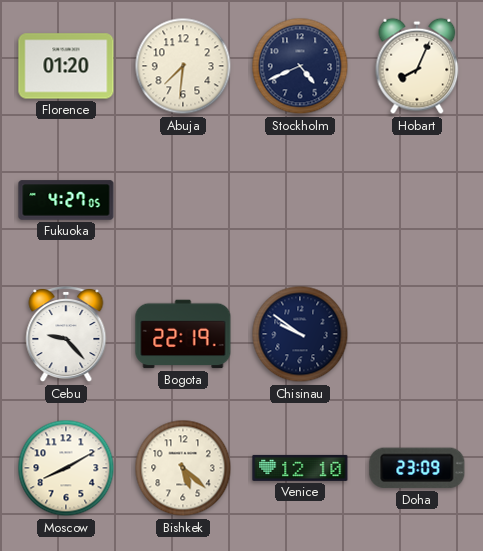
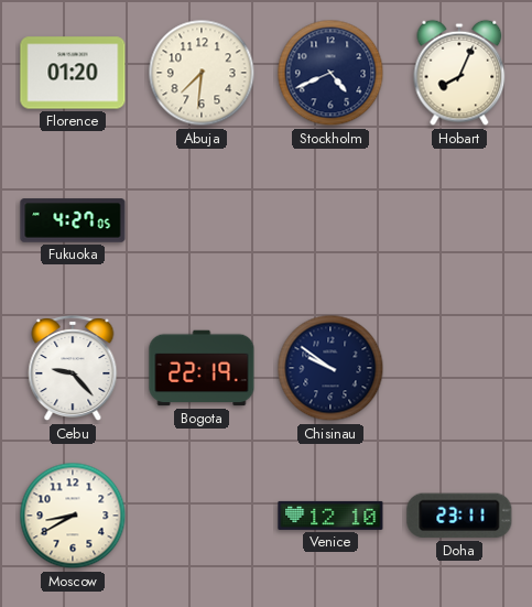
Moscow: 8:10 -> 8:40
Bishkek: 5:22 -> none
Doha: 23:09 -> 23:11
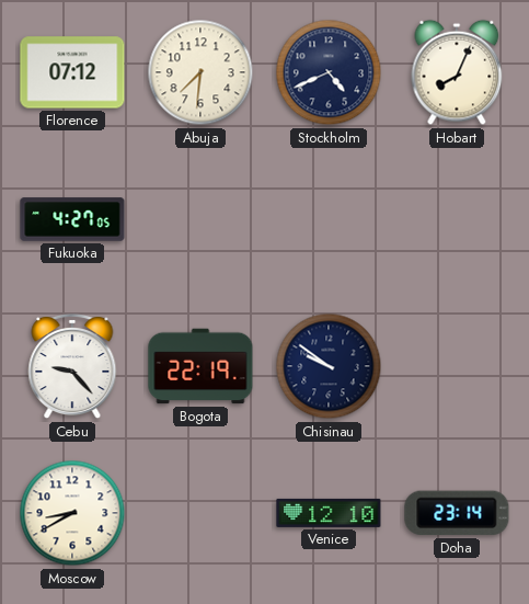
Florence: 01:20 -> 07:12
Doha: 23:11 -> 23:14
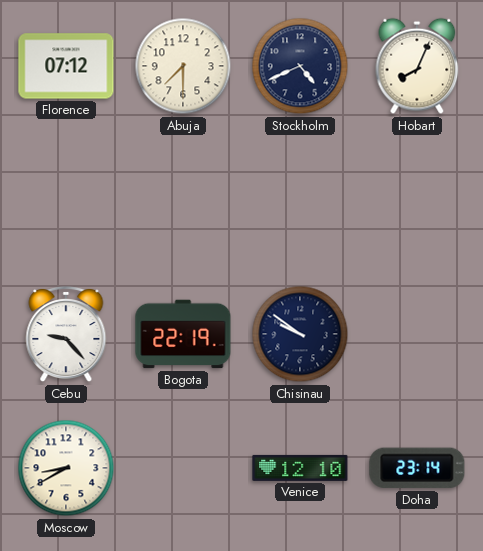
Abuja: 7:31 -> 7:30
Fukuoka: 4:27 -> none
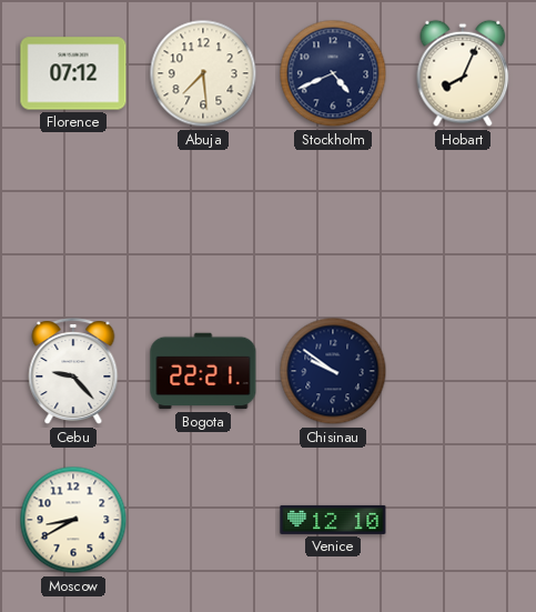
Abuja: 7:30 -> 7:29
Bogota: 22:19 -> 22:21
Doha: 23:14 -> none
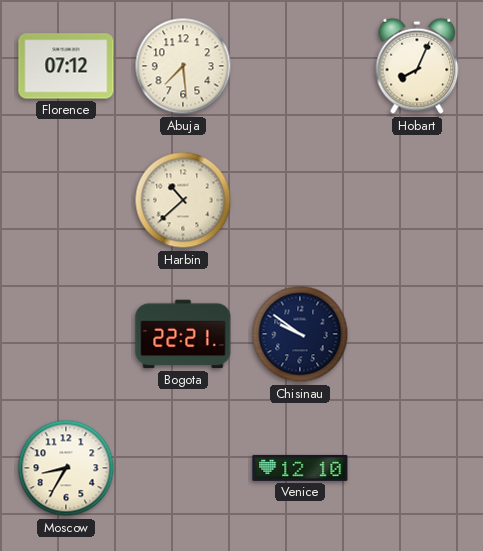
Stockholm: 4:41 -> none
Harbin: none -> 10:38
Cebu: 9:23 -> none
Moscow: 8:40 -> 8:35
